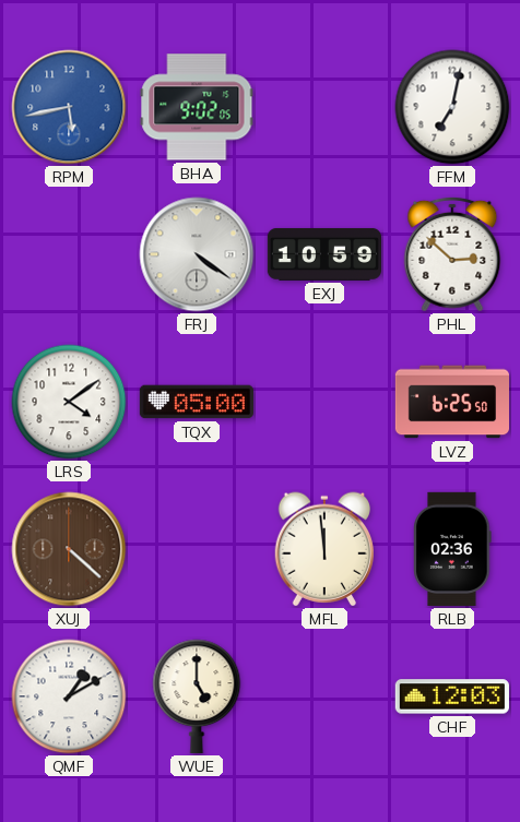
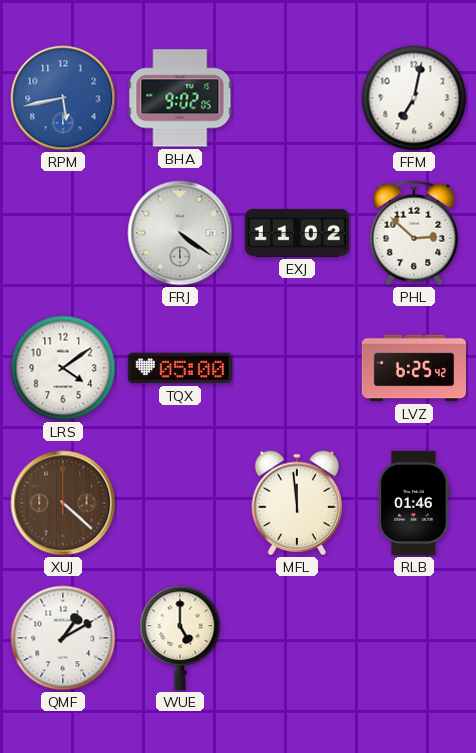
EXJ: 10:59 -> 11:02
LVZ: 6:25:50 -> 6:25:42
RLB: 02:36 -> 01:46
CHF: 12:03 -> none
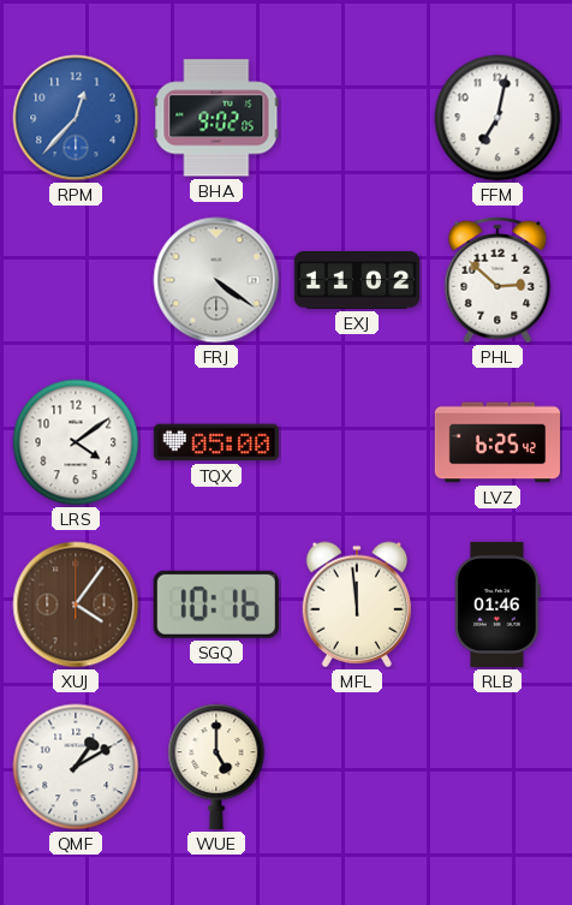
RPM: 5:43 -> 12:37
XUJ: 4:22 -> 4:06
SGQ: none -> 10:16
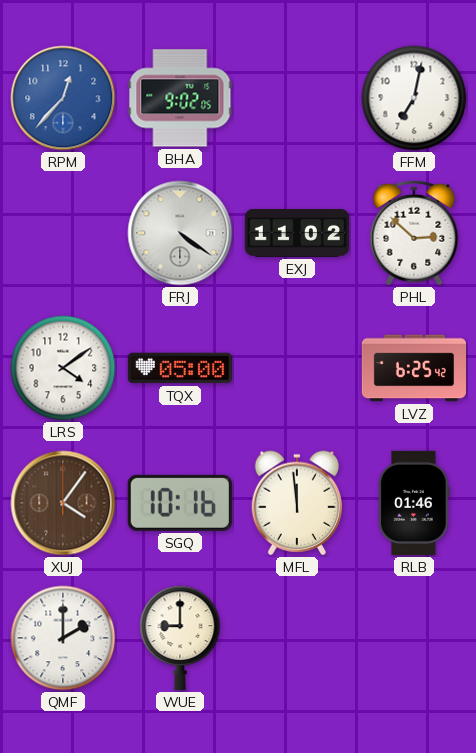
QMF: 1:10 -> 2:00
WUE: 5:00 -> 9:00
